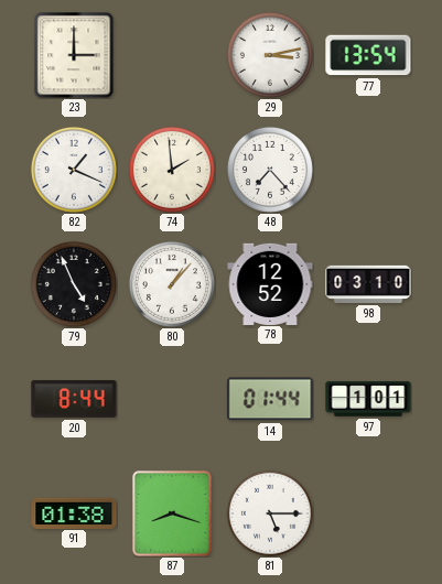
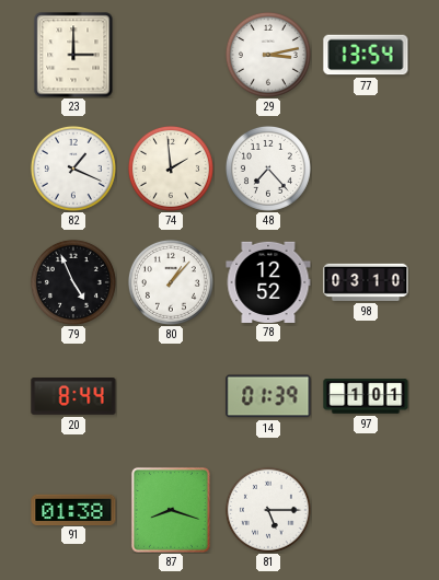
14: 01:44 -> 01:39
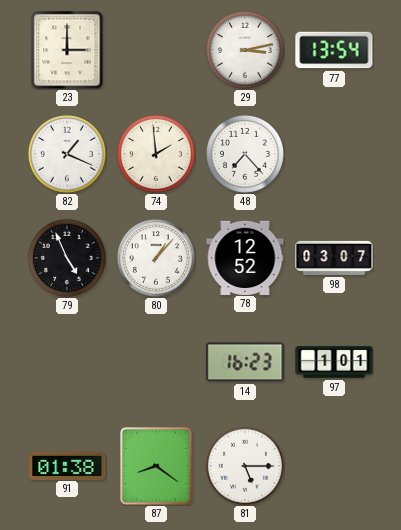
98: 03:10 -> 03:07
20: 8:44 -> none
14: 01:39 -> 16:23
87: 8:18 -> 8:21
